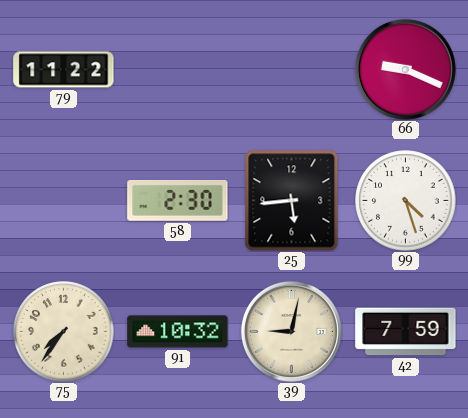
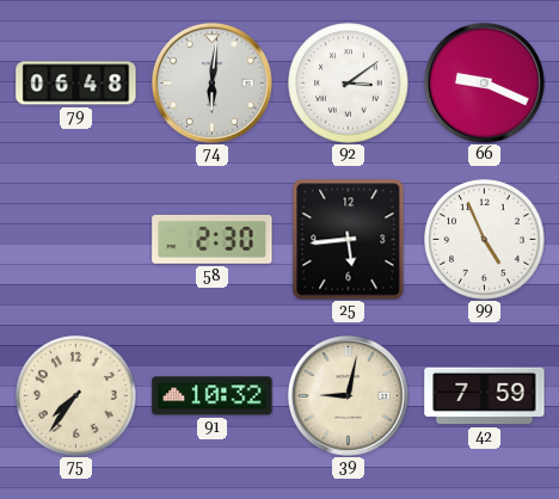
79: 11:22 -> 06:48
74: none -> 6:01
92: none -> 3:09
99: 4:27 -> 4:56
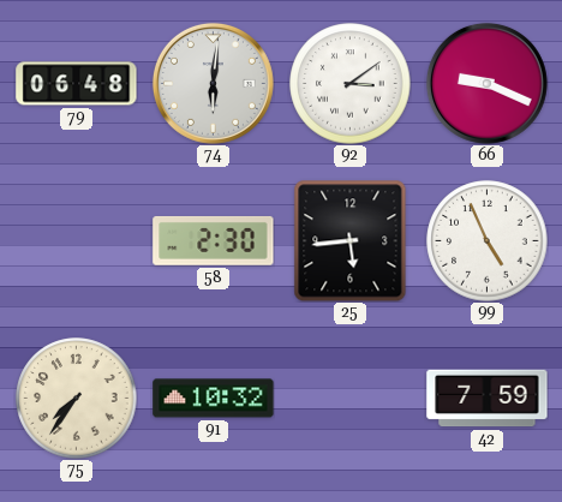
39: 9:02 -> none
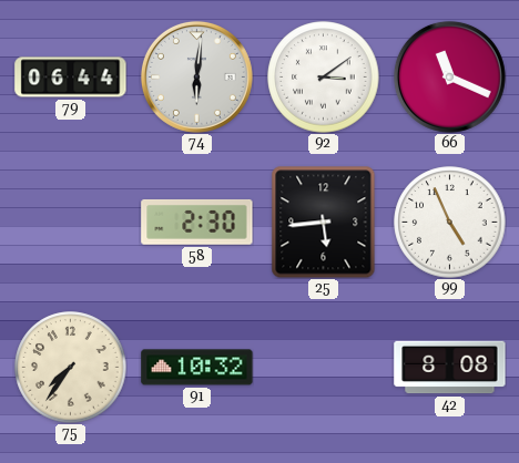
79: 06:48 -> 06:44
66: 9:19 -> 11:19
42: 7:59 -> 8:08
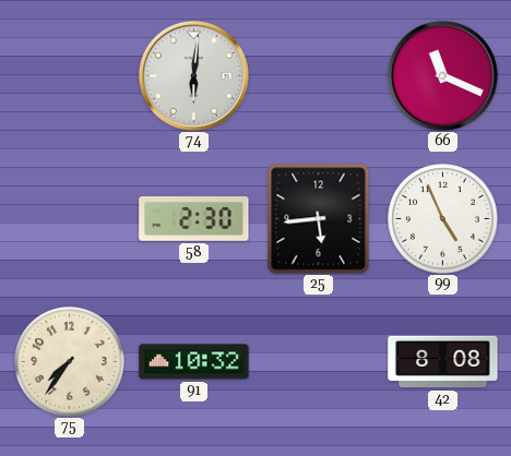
79: 06:44 -> none
92: 3:09 -> none
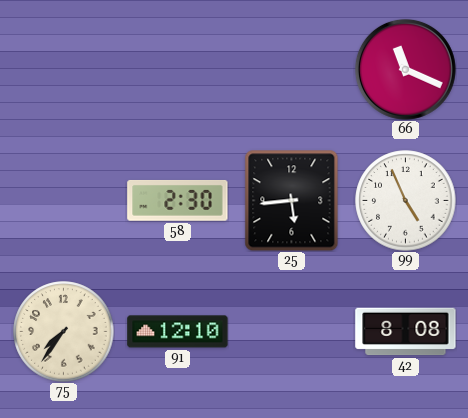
74: 6:01 -> none
91: 10:32 -> 12:10
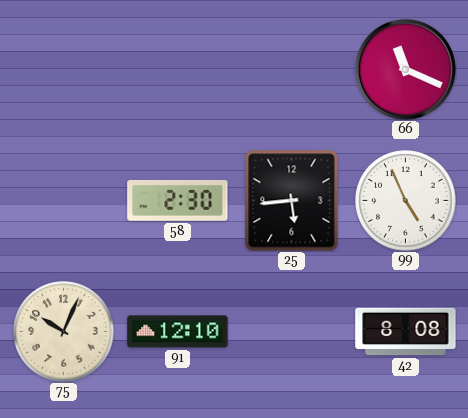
75: 7:36 -> 10:04
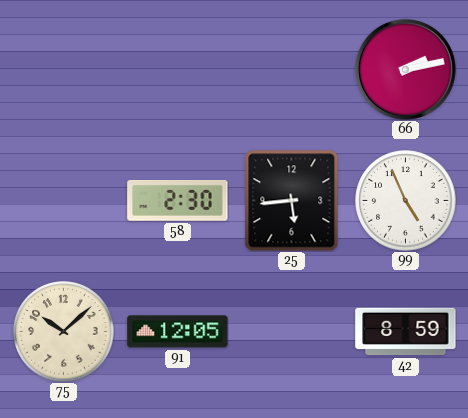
66: 11:19 -> 2:13
75: 10:04 -> 10:08
91: 12:10 -> 12:05
42: 8:08 -> 8:59
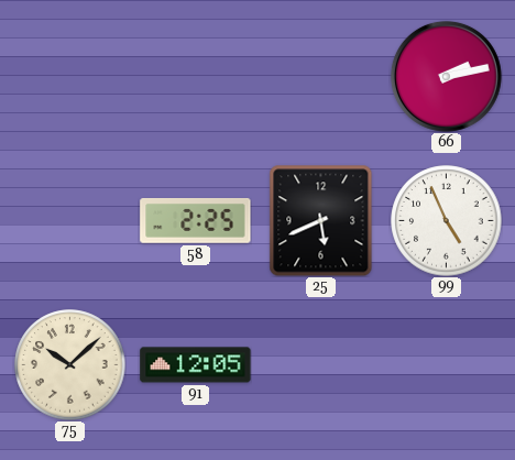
58: 2:30 -> 2:25
25: 5:44 -> 5:41
42: 8:59 -> none
